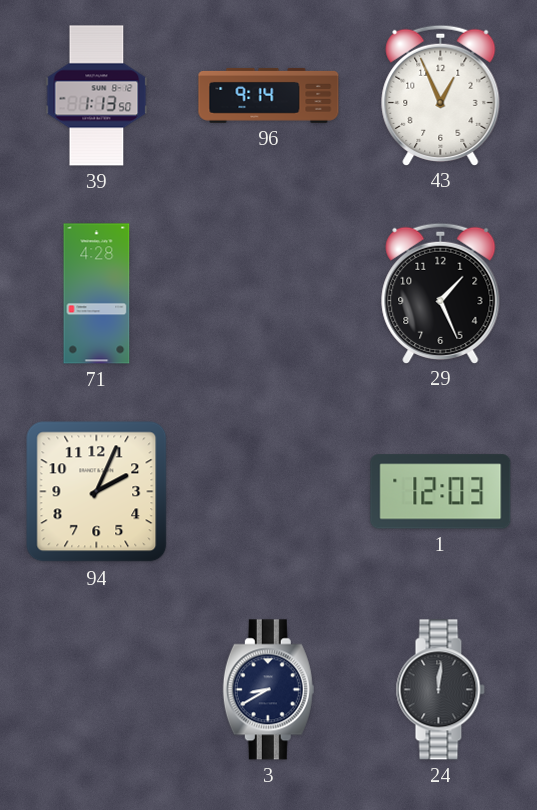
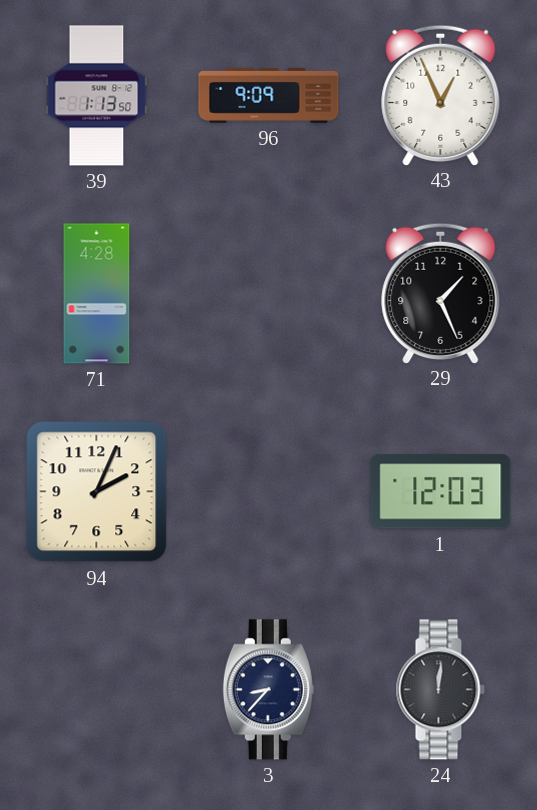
96: 9:14 -> 9:09
3: 8:40 -> 8:37
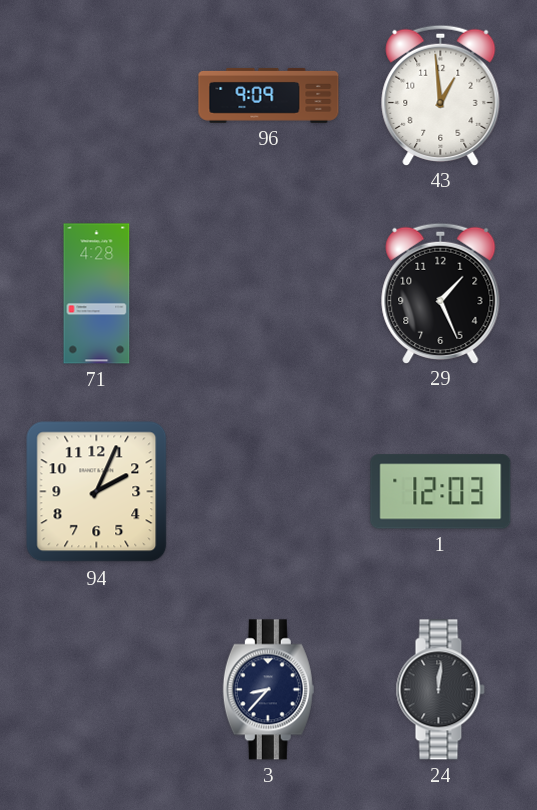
39: 1:13 -> none
43: 12:56 -> 12:59
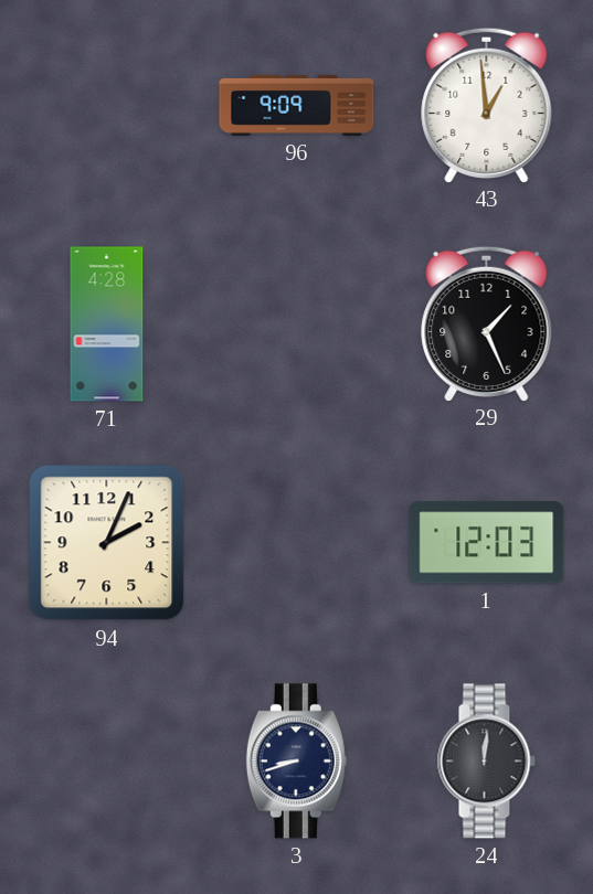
3: 8:37 -> 8:42
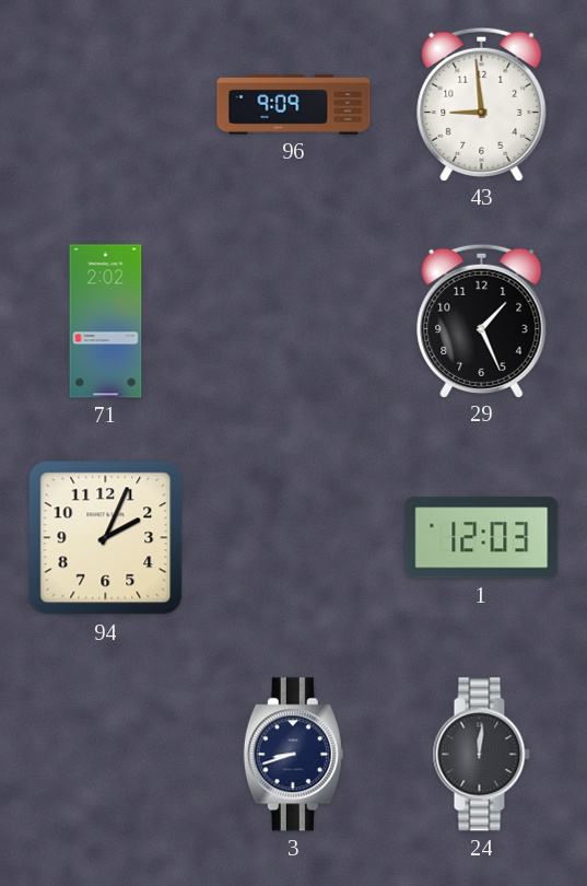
43: 12:59 -> 8:59
71: 4:28 -> 2:02
